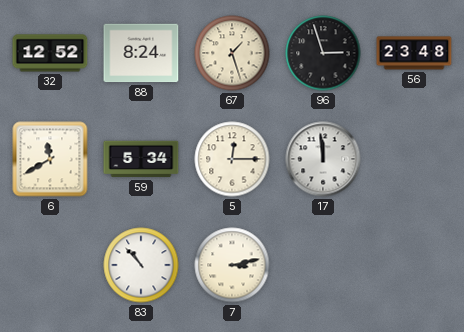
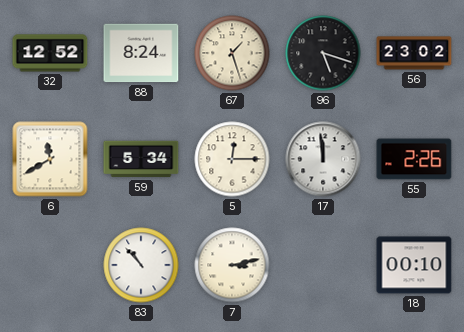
96: 2:57 -> 5:18
56: 23:48 -> 23:02
55: none -> 2:26
18: none -> 00:10
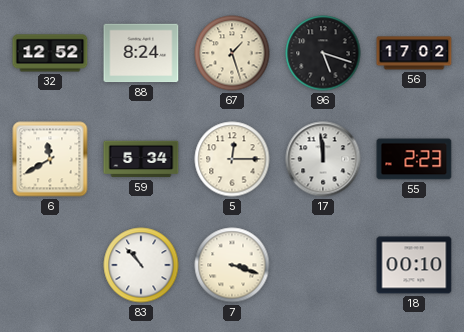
56: 23:02 -> 17:02
55: 2:26 -> 2:23
7: 3:13 -> 3:18
